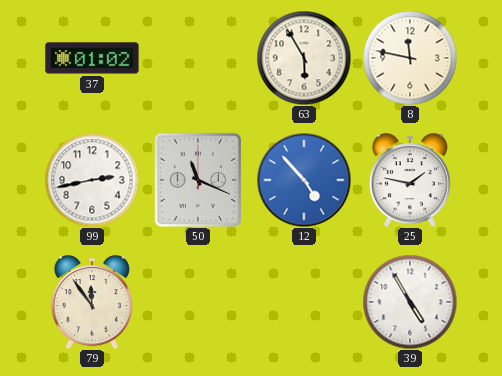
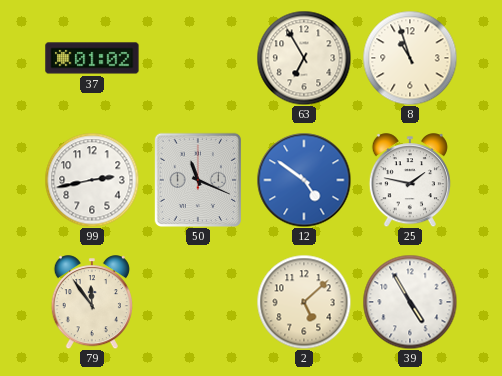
63: 5:55 -> 6:55
8: 11:47 -> 10:57
12: 4:53 -> 4:51
2: none -> 5:08
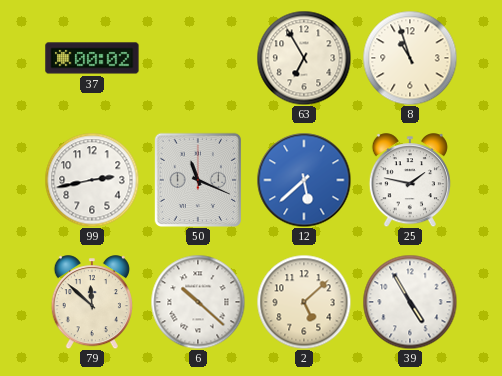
37: 01:02 -> 00:02
12: 4:51 -> 5:38
79: 11:54 -> 11:52
6: none -> 10:22
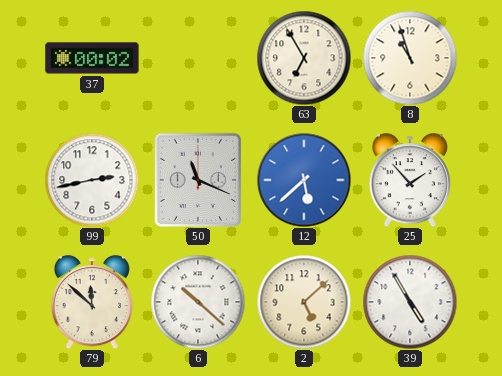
25: 1:47 -> 1:53
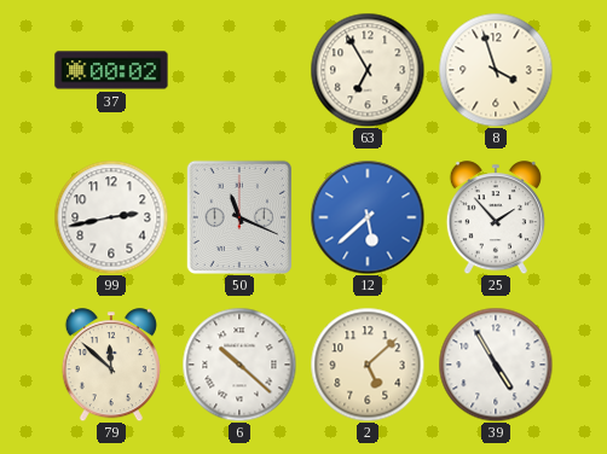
8: 10:57 -> 3:57
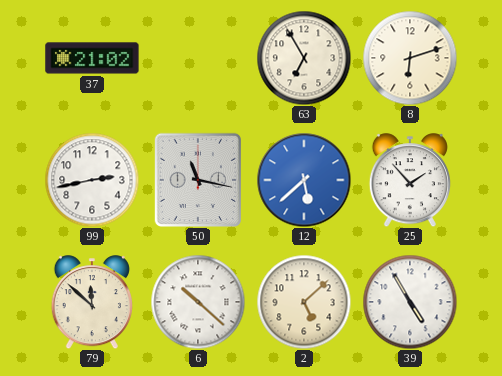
37: 00:02 -> 21:02
8: 3:57 -> 6:12
50: 11:19 -> 11:17
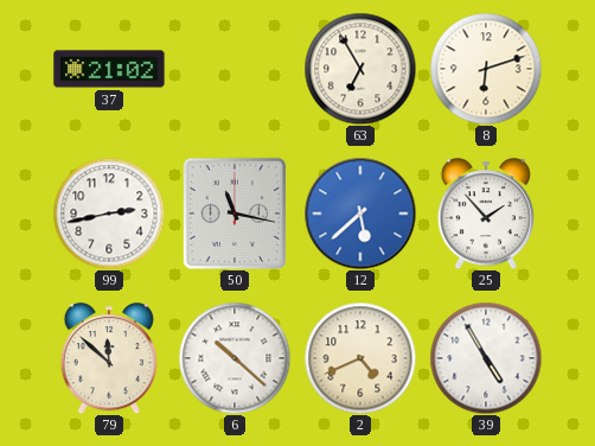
2: 5:08 -> 4:41
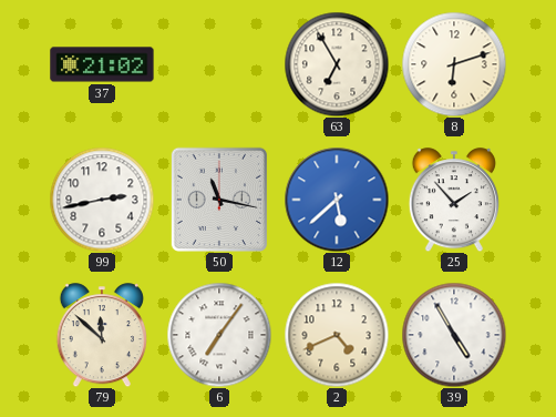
6: 10:22 -> 7:06
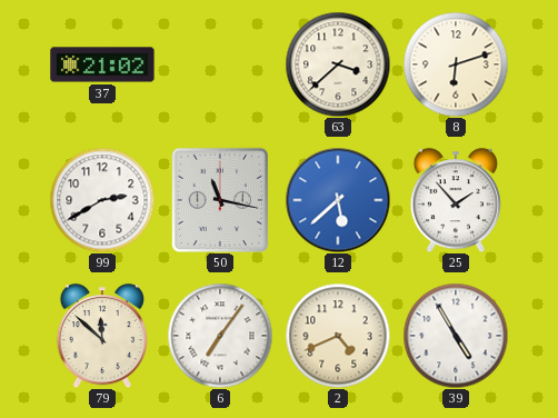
63: 6:55 -> 3:38
99: 2:43 -> 2:40
